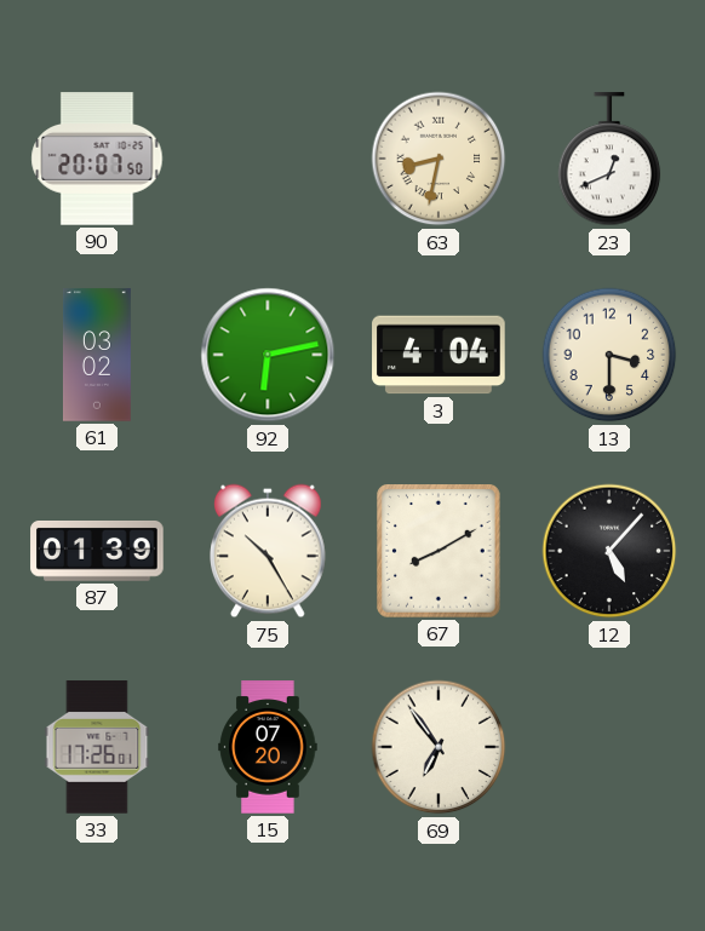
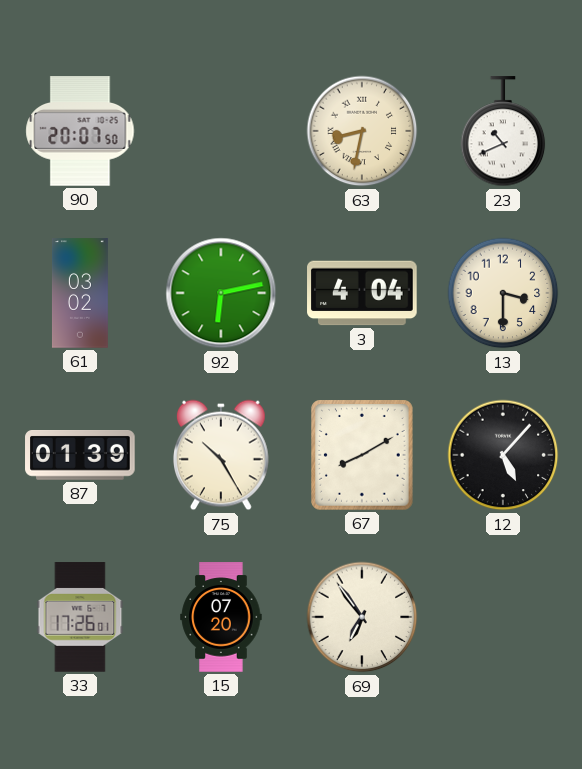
23: 12:41 -> 10:41
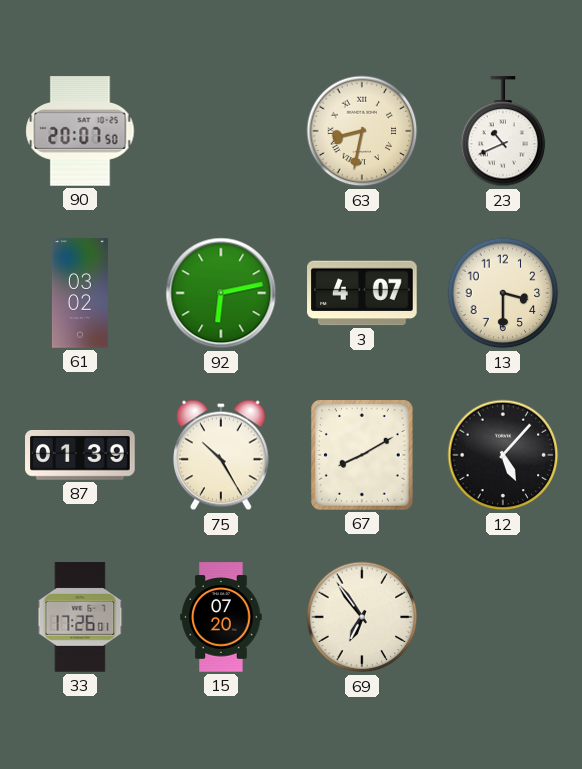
3: 4:04 -> 4:07
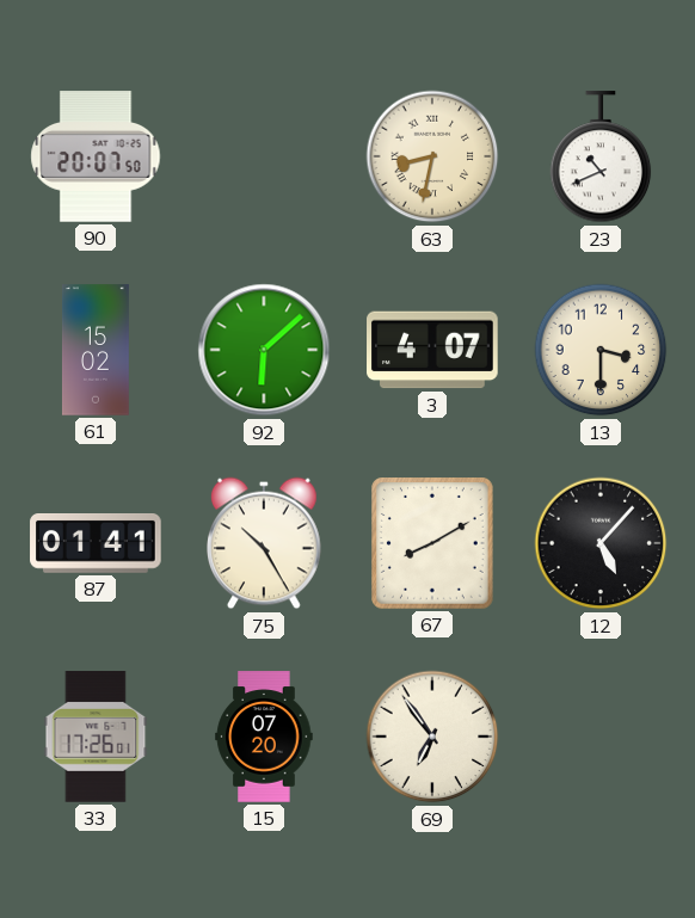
61: 03:02 -> 15:02
92: 6:13 -> 6:08
87: 01:39 -> 01:41
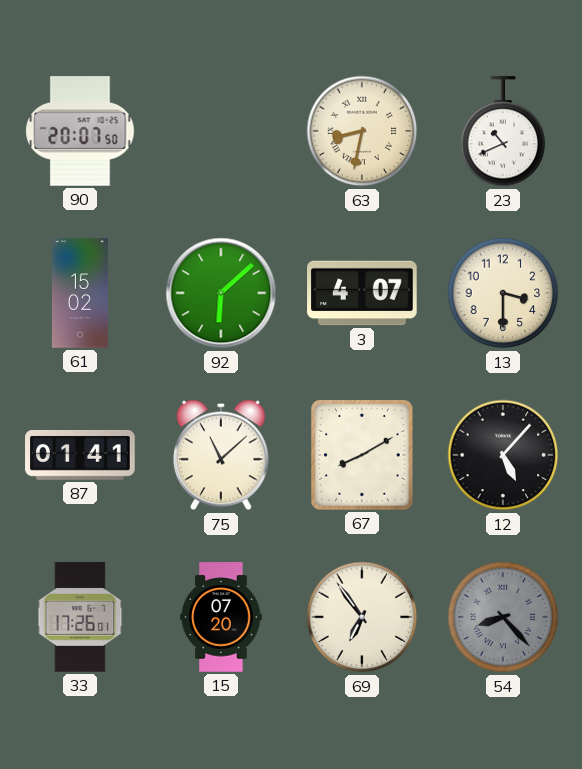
75: 10:25 -> 11:08
54: none -> 8:23
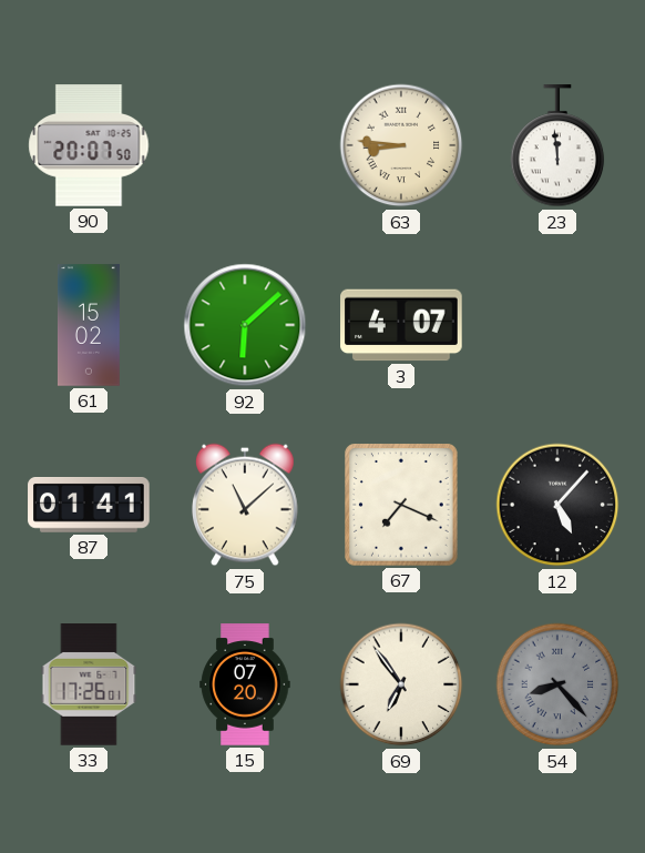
63: 8:32 -> 8:46
23: 10:41 -> 11:59
13: 3:30 -> none
67: 8:10 -> 7:19
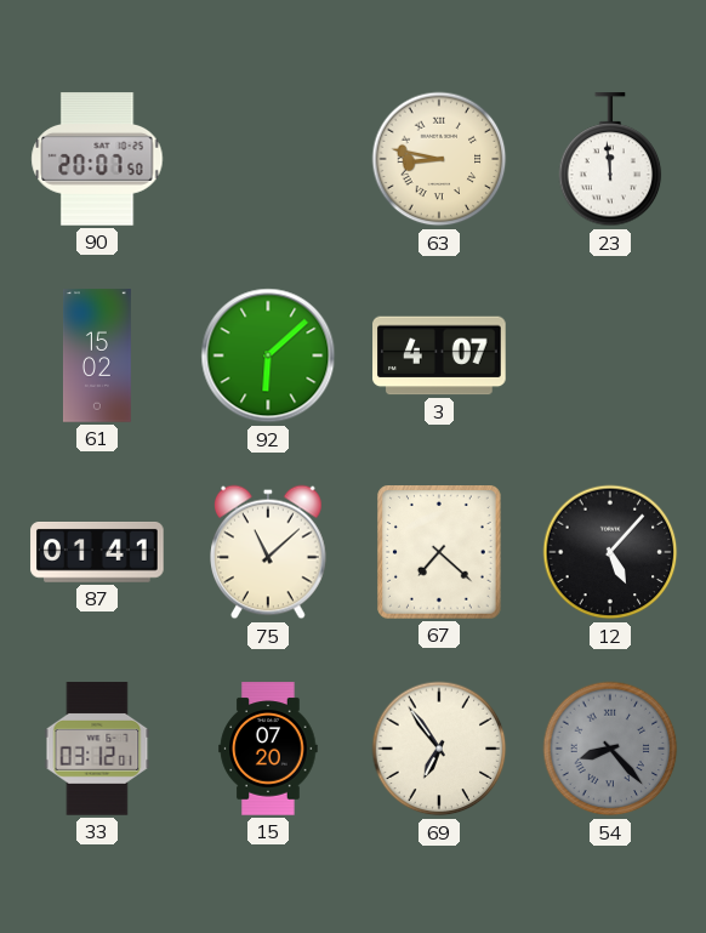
63: 8:46 -> 8:47
67: 7:19 -> 7:22
33: 17:26 -> 03:12
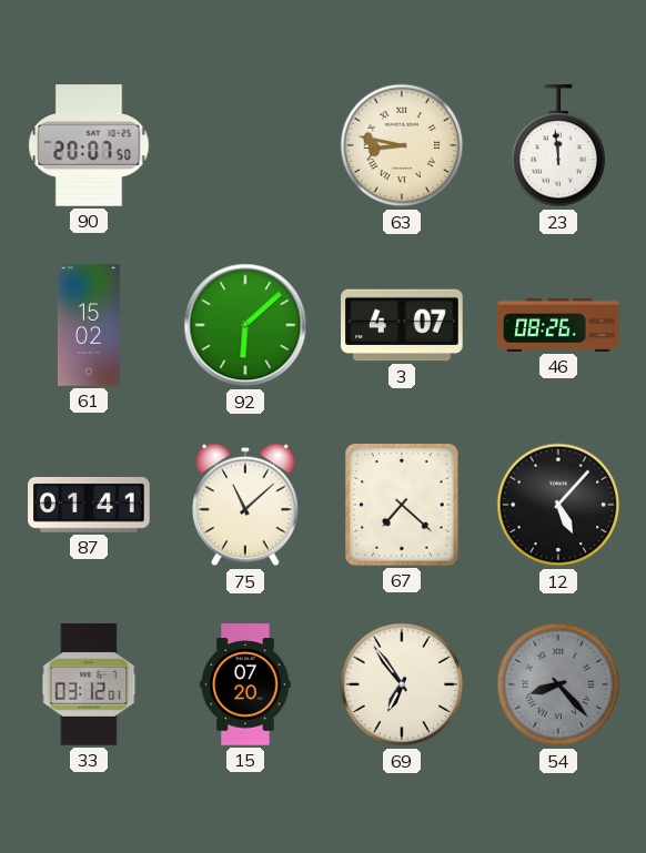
46: none -> 08:26
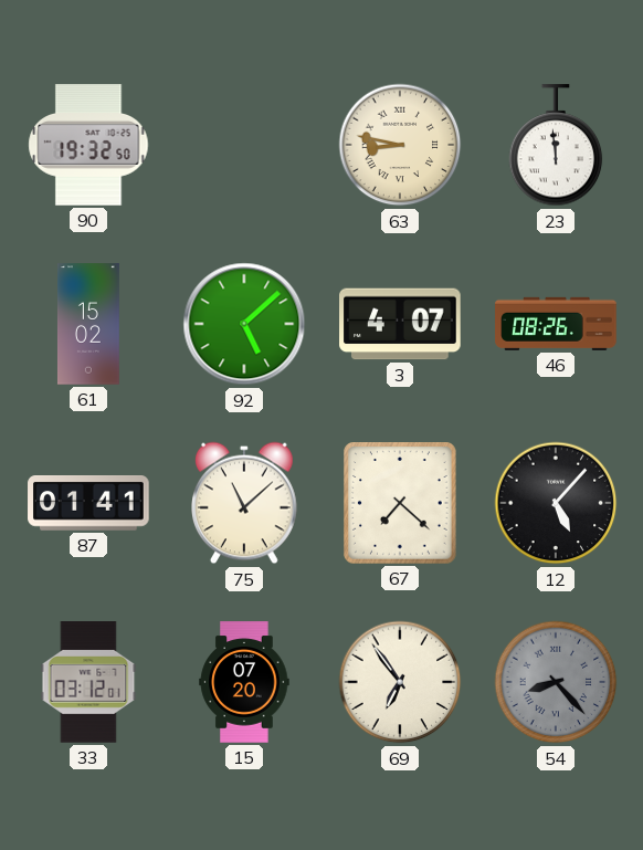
90: 20:07 -> 19:32
92: 6:08 -> 5:08
